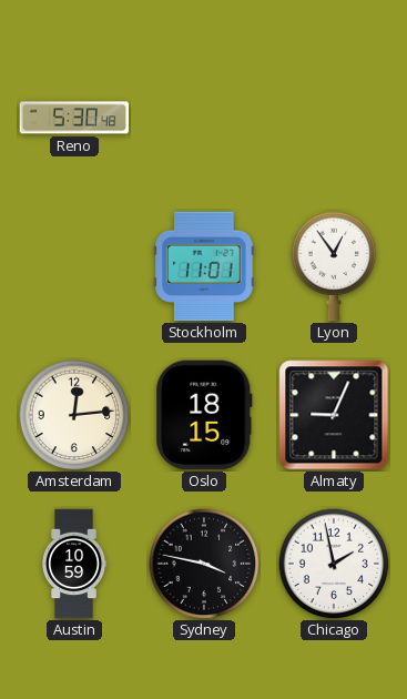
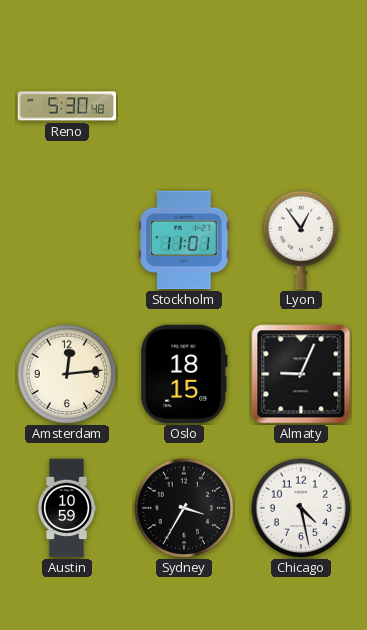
Sydney: 3:47 -> 3:35
Chicago: 1:58 -> 4:28
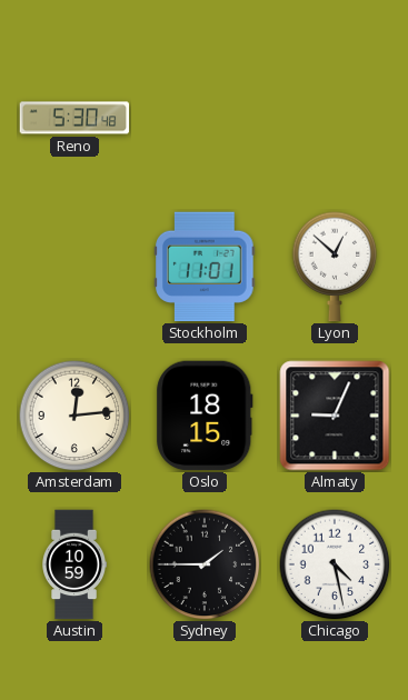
Lyon: 12:54 -> 12:52
Sydney: 3:35 -> 1:45
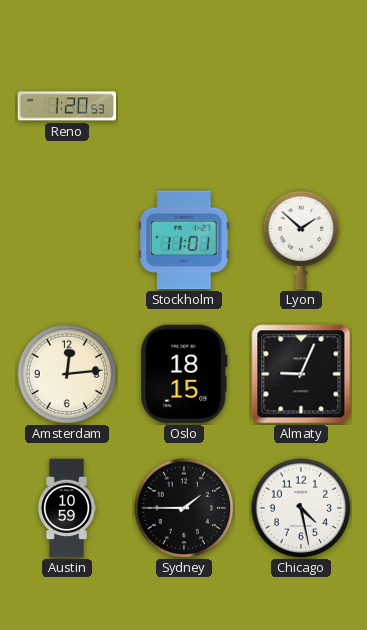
Reno: 5:30 -> 1:20
Lyon: 12:52 -> 1:52
